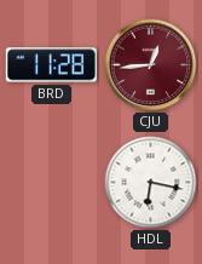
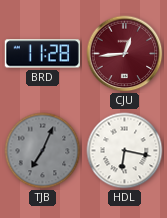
TJB: none -> 7:04
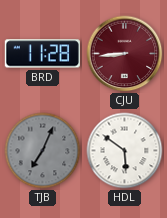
CJU: 12:44 -> 8:44
HDL: 6:17 -> 5:51
